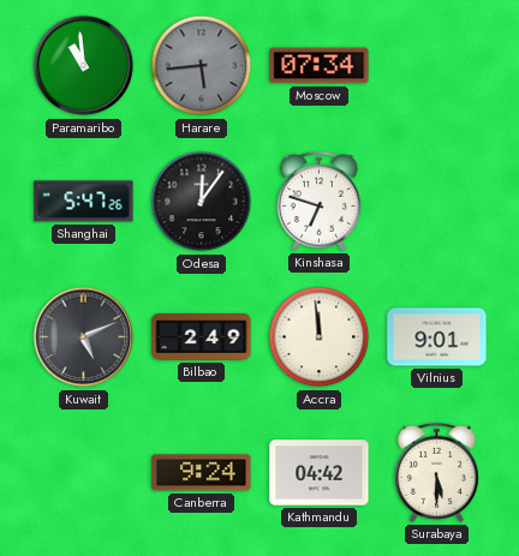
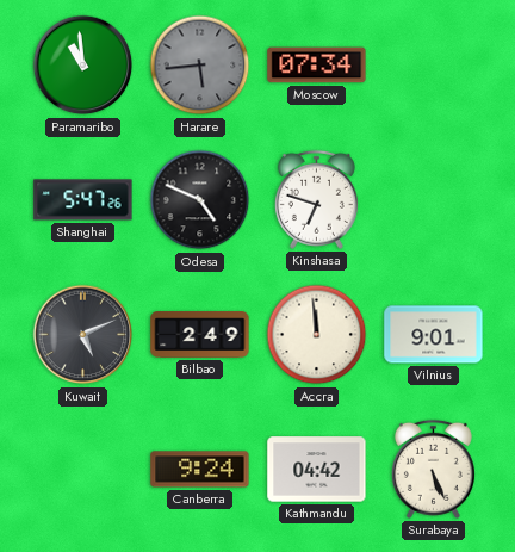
Odesa: 12:06 -> 4:49
Surabaya: 5:30 -> 5:26
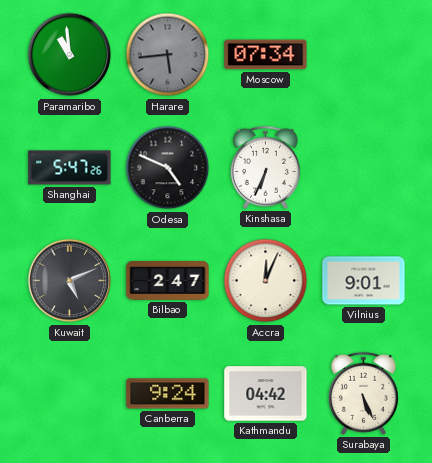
Kinshasa: 6:48 -> 6:34
Bilbao: 2:49 -> 2:47
Accra: 11:59 -> 12:04
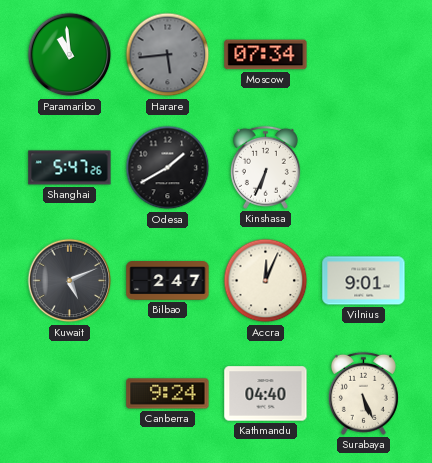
Odesa: 4:49 -> 1:40
Kathmandu: 04:42 -> 04:40
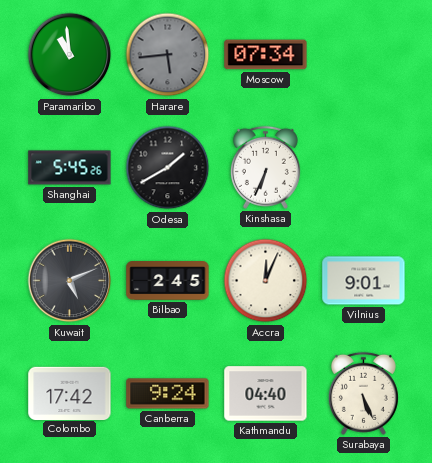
Shanghai: 5:47 -> 5:45
Bilbao: 2:47 -> 2:45
Colombo: none -> 17:42
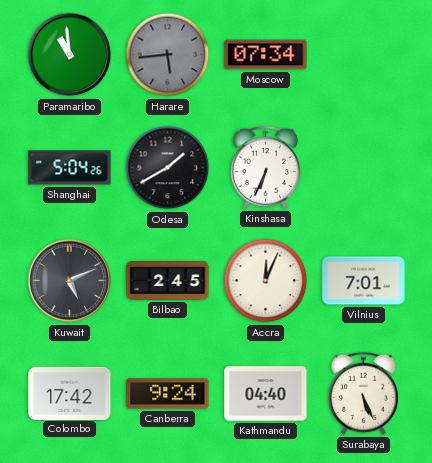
Shanghai: 5:45 -> 5:04
Vilnius: 9:01 -> 7:01
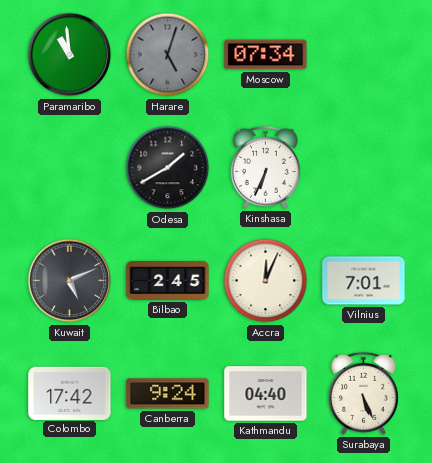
Harare: 5:44 -> 5:03
Shanghai: 5:04 -> none
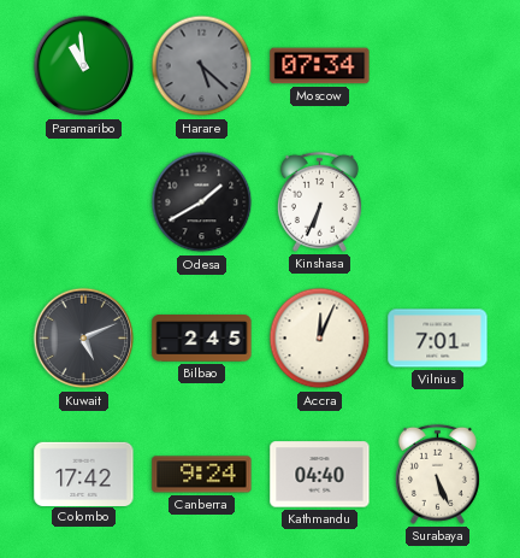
Harare: 5:03 -> 5:22
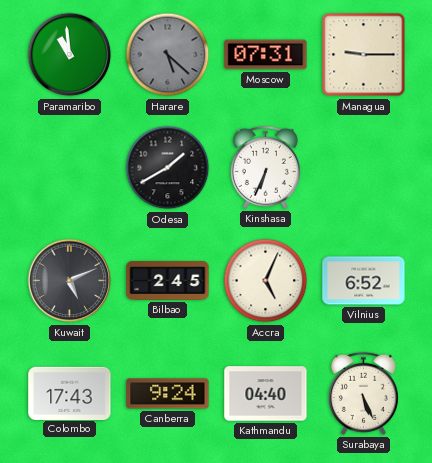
Moscow: 07:34 -> 07:31
Managua: none -> 9:15
Accra: 12:04 -> 5:04
Vilnius: 7:01 -> 6:52
Colombo: 17:42 -> 17:43
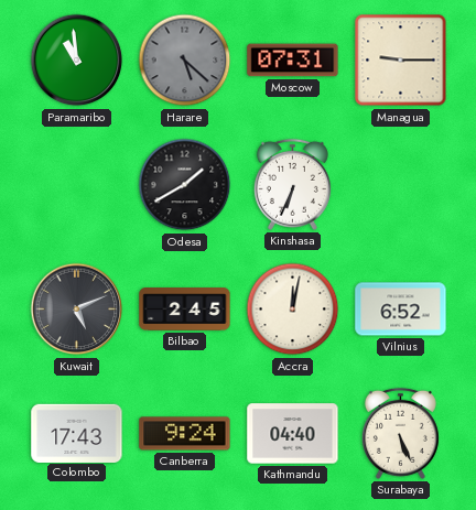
Accra: 5:04 -> 12:02
